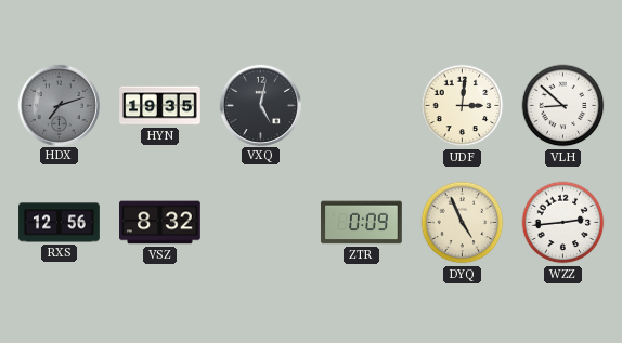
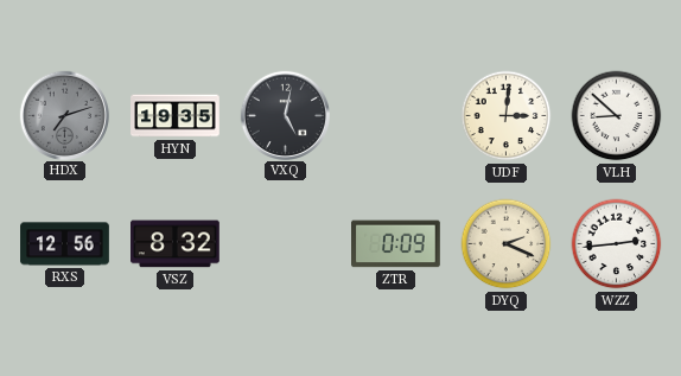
DYQ: 4:56 -> 2:19
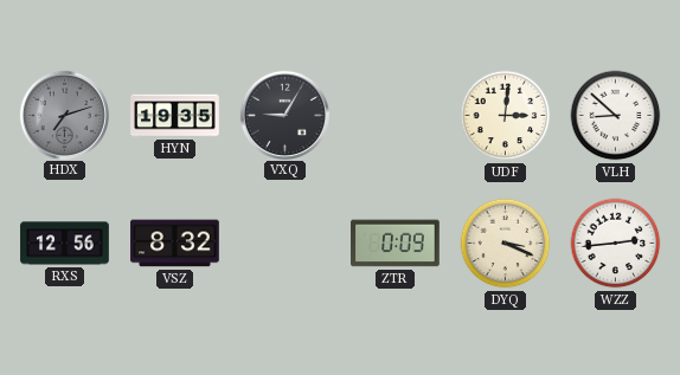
VXQ: 5:02 -> 9:05
DYQ: 2:19 -> 3:19
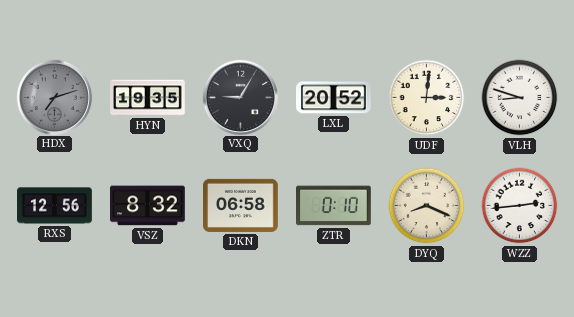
LXL: none -> 20:52
VLH: 8:52 -> 8:48
DKN: none -> 06:58
ZTR: 0:09 -> 0:10
DYQ: 3:19 -> 8:19
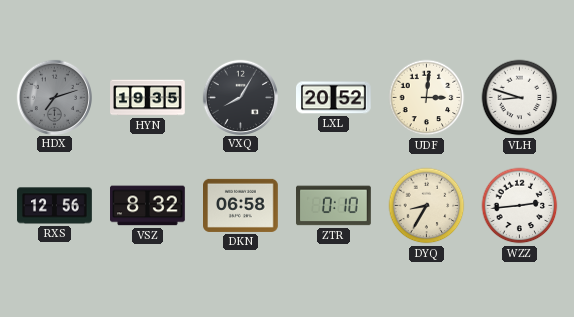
VXQ: 9:05 -> 8:05
DYQ: 8:19 -> 8:35
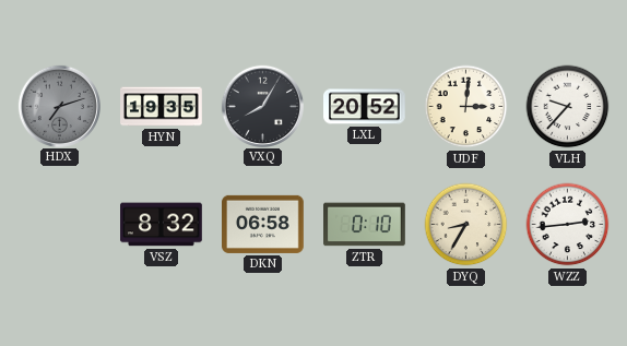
VLH: 8:48 -> 9:37
RXS: 12:56 -> none
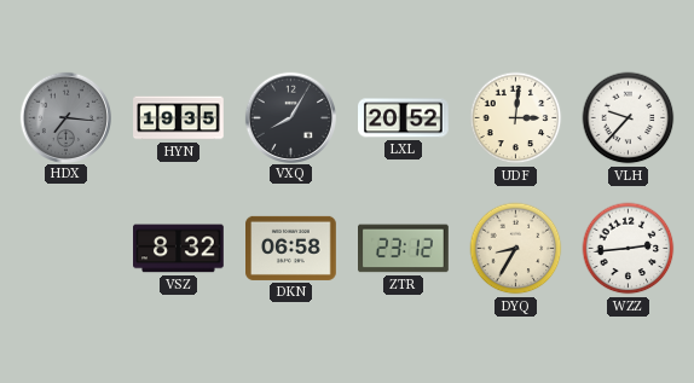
HDX: 7:12 -> 7:16
ZTR: 0:10 -> 23:12
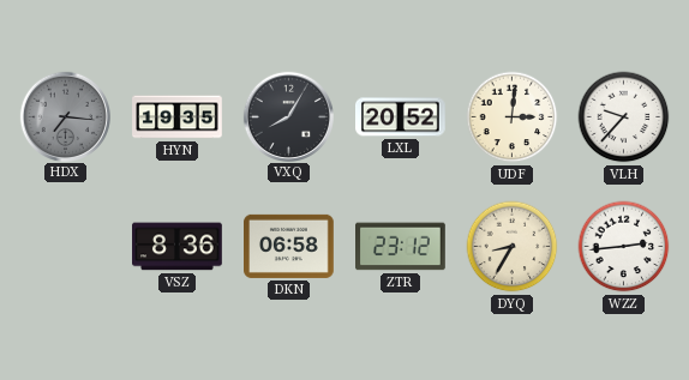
VSZ: 8:32 -> 8:36
